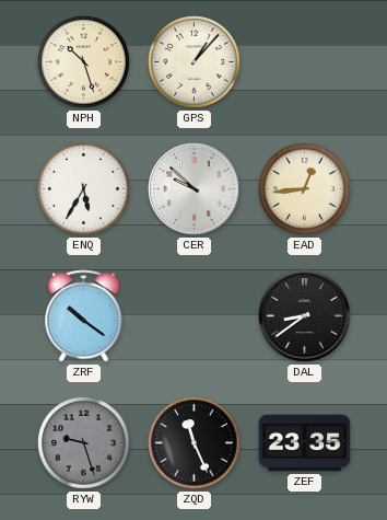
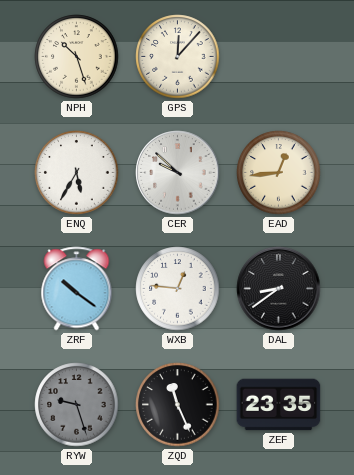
GPS: 1:07 -> 12:07
WXB: none -> 12:46
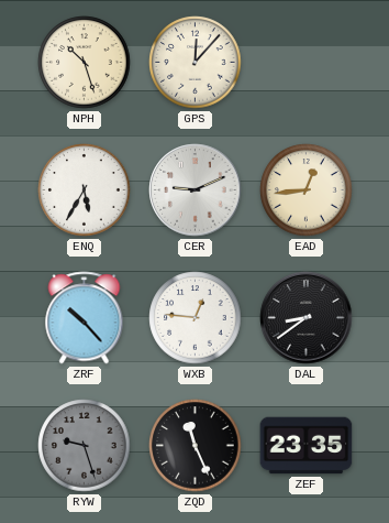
CER: 9:52 -> 9:11
ZRF: 10:21 -> 10:23
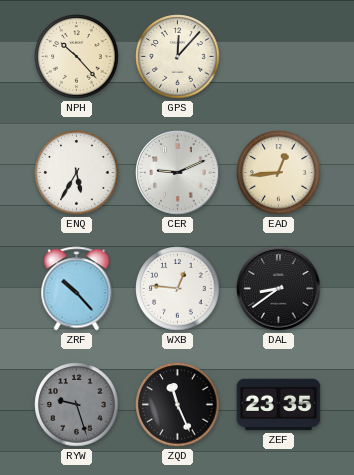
NPH: 10:27 -> 10:23
